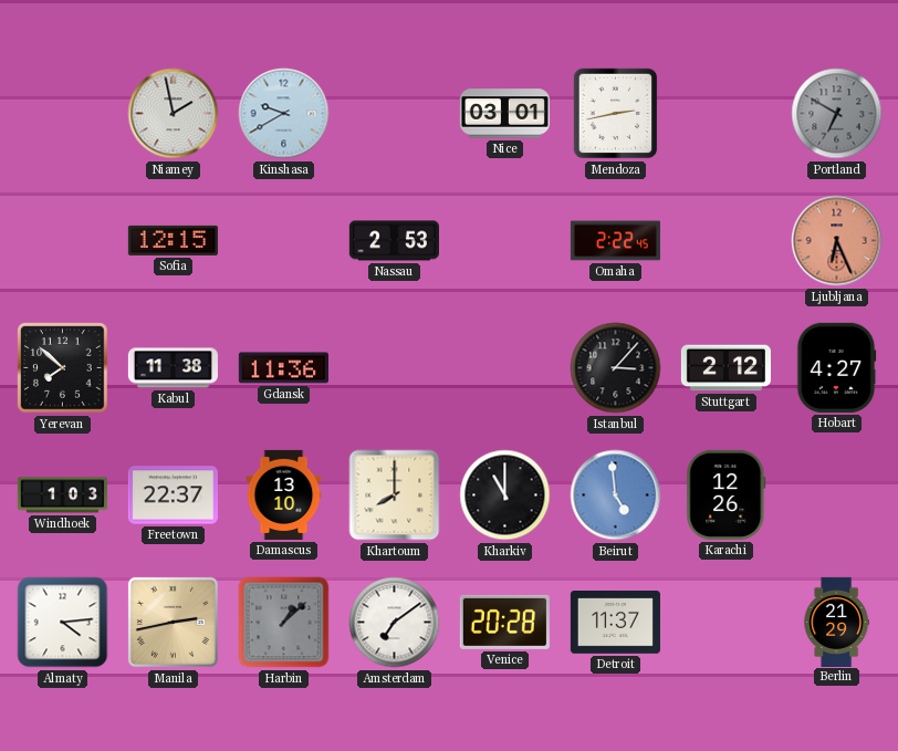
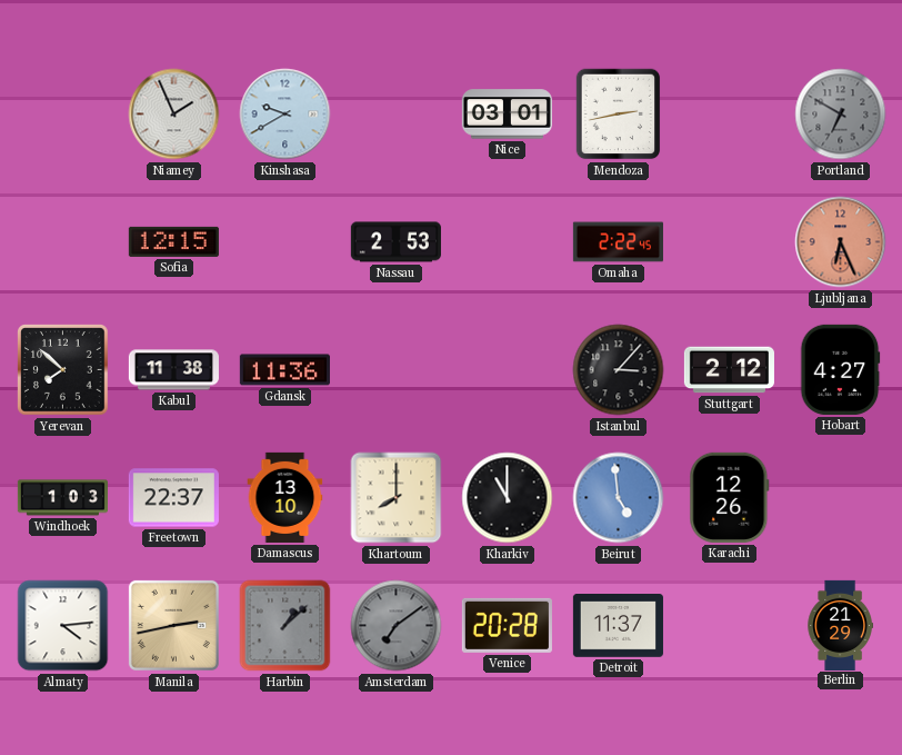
Niamey: 1:58 -> 1:56
Amsterdam dial: white -> grey
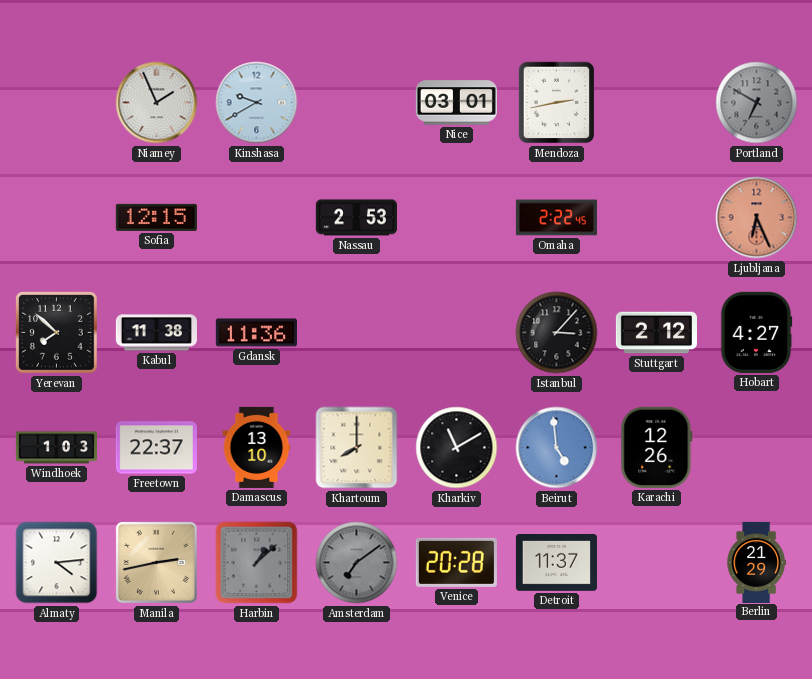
Kharkiv: 11:00 -> 11:10
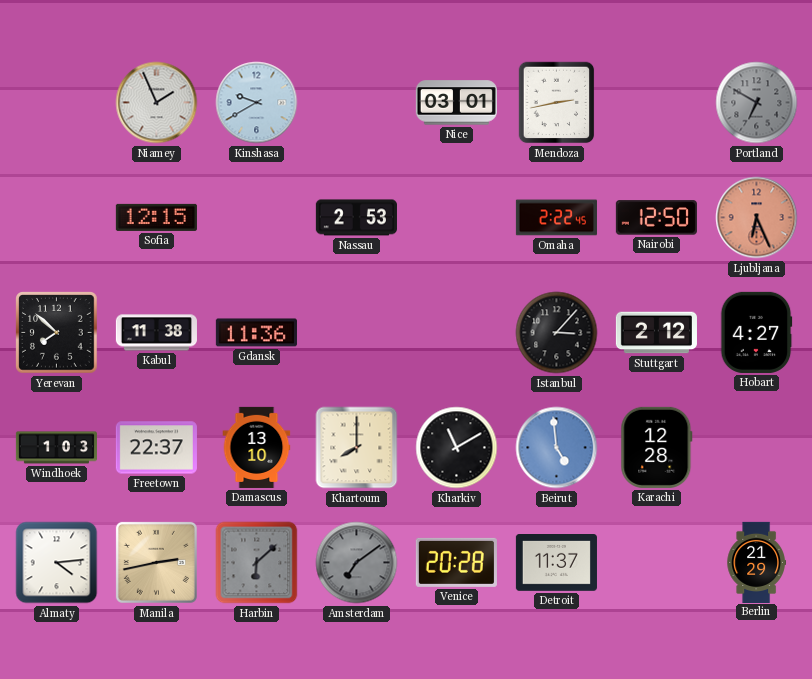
Nairobi: none -> 12:50
Karachi: 12:26 -> 12:28
Harbin: 1:08 -> 6:08
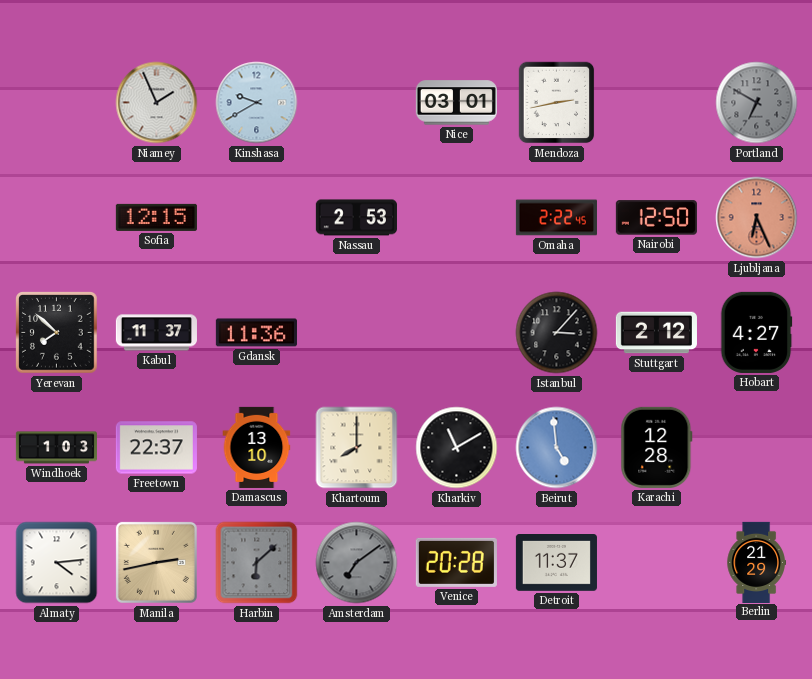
Kabul: 11:38 -> 11:37
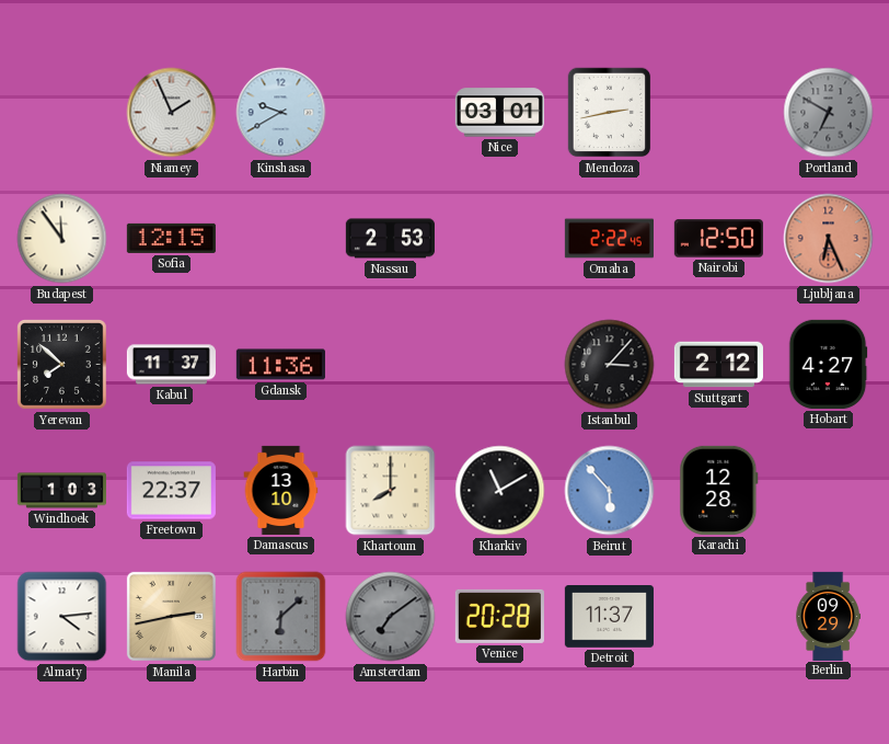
Budapest: none -> 11:54
Beirut: 4:59 -> 5:53
Berlin: 21:29 -> 09:29
